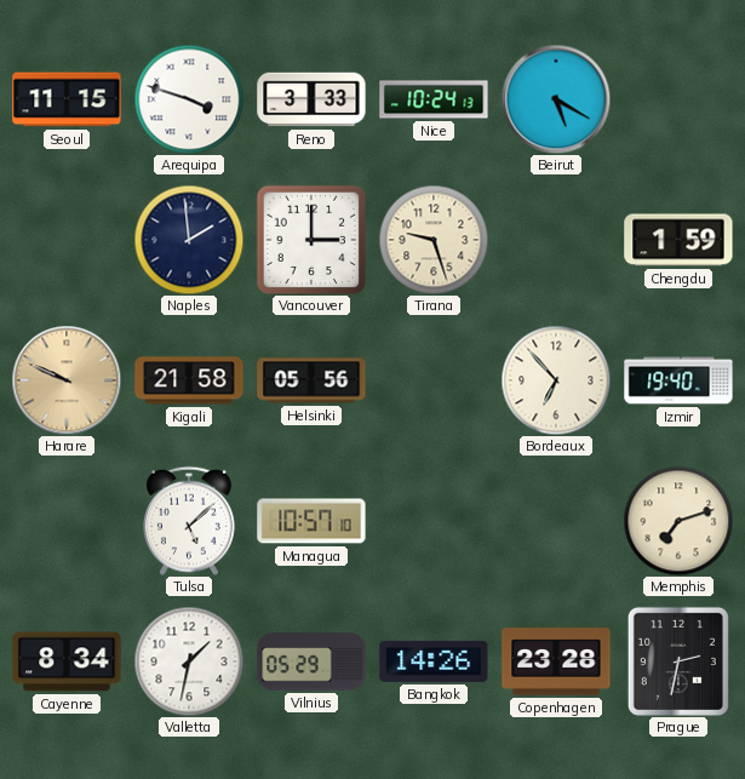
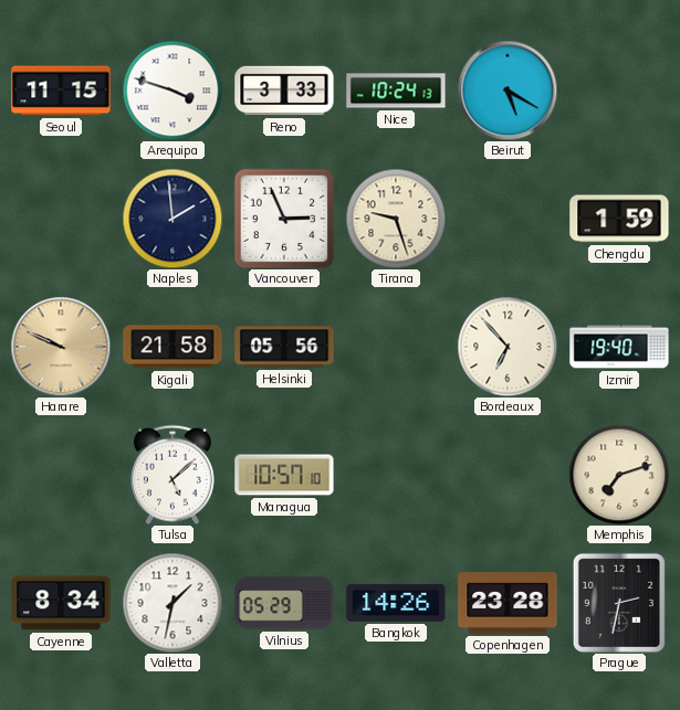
Vancouver: 3:00 -> 2:56
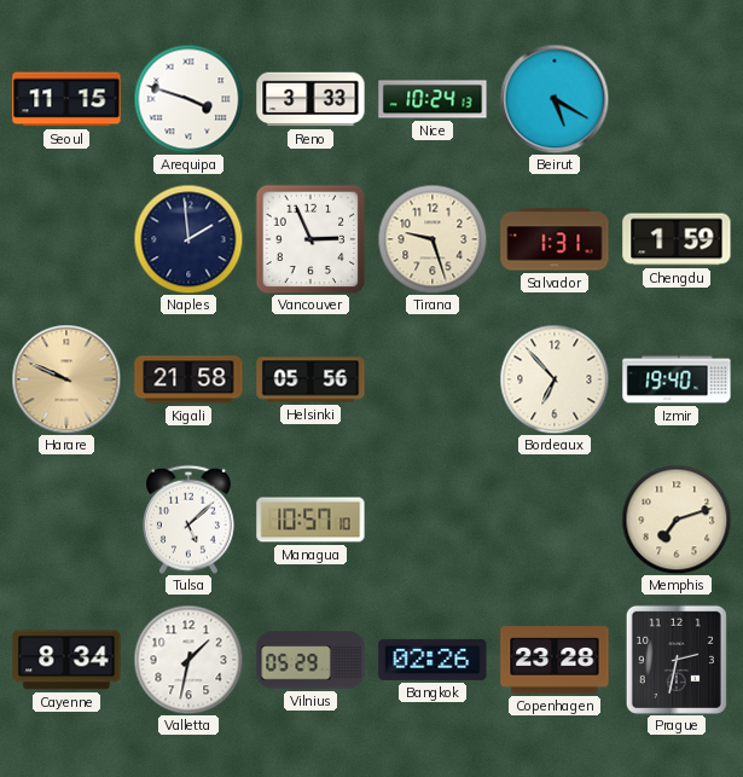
Salvador: none -> 1:31
Bangkok: 14:26 -> 02:26
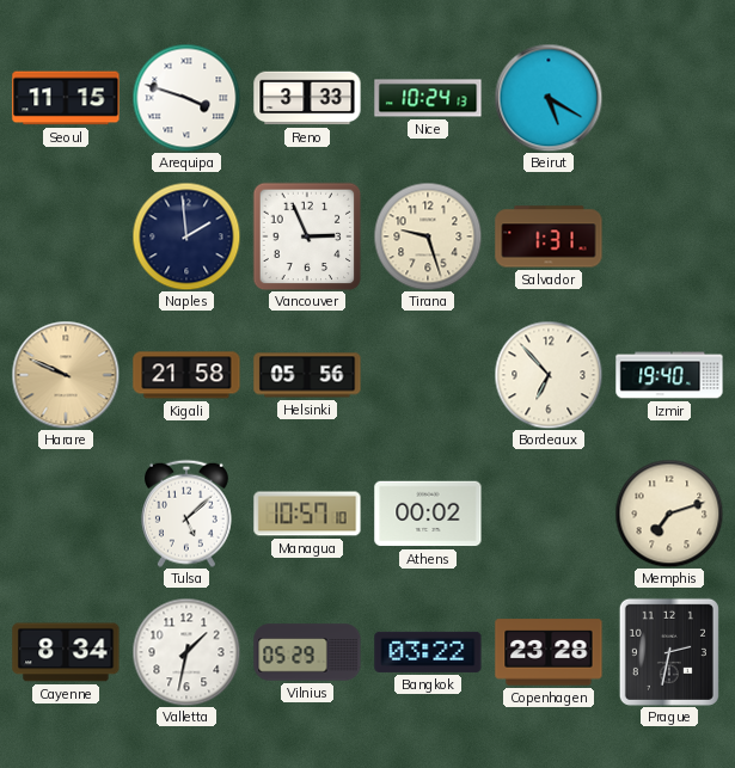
Chengdu: 1:59 -> none
Athens: none -> 00:02
Bangkok: 02:26 -> 03:22
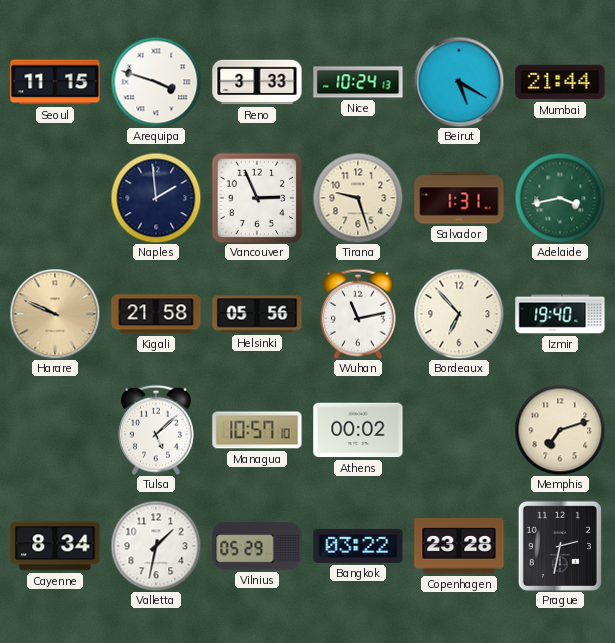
Mumbai: none -> 21:44
Adelaide: none -> 3:43
Wuhan: none -> 11:13
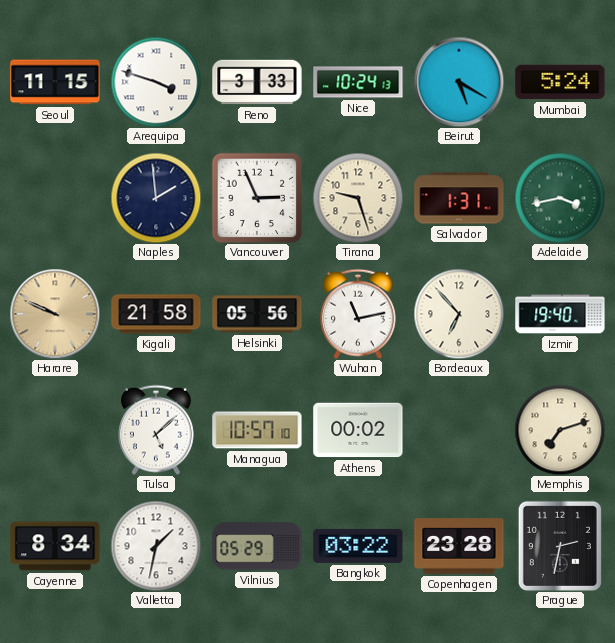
Mumbai: 21:44 -> 5:24
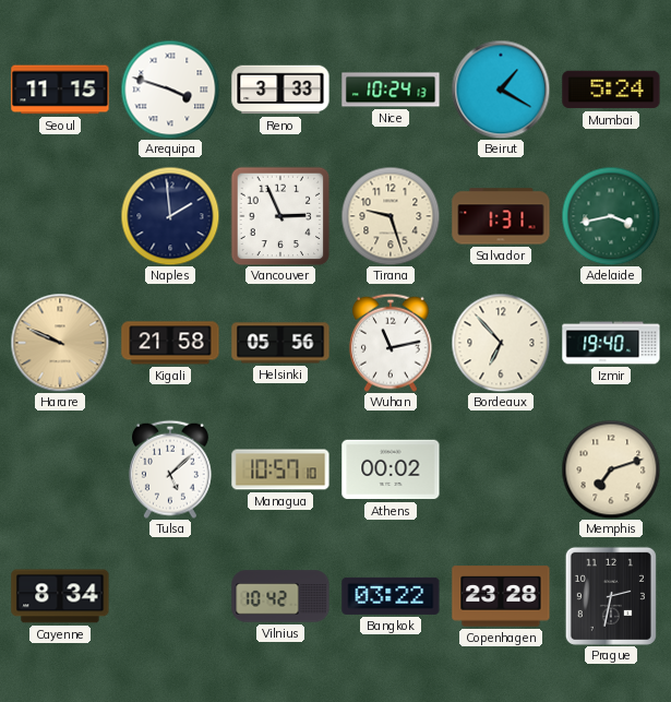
Beirut: 5:20 -> 1:20
Valletta: 1:32 -> none
Vilnius: 05:29 -> 10:42
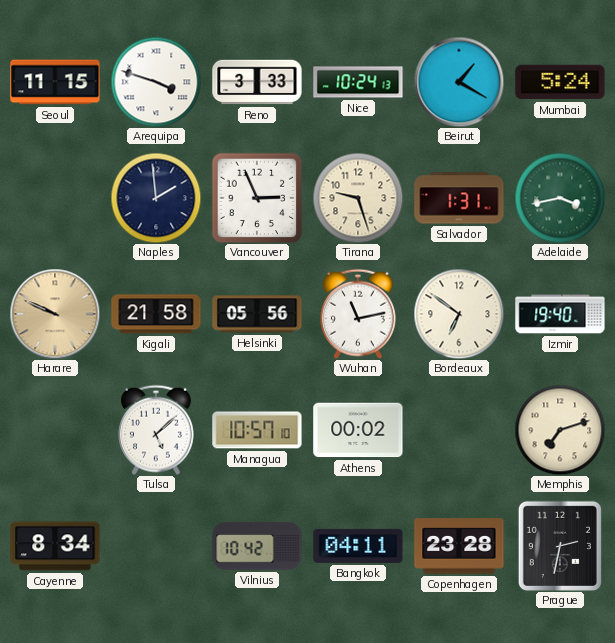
Bordeaux: 6:53 -> 6:51
Bangkok: 03:22 -> 04:11
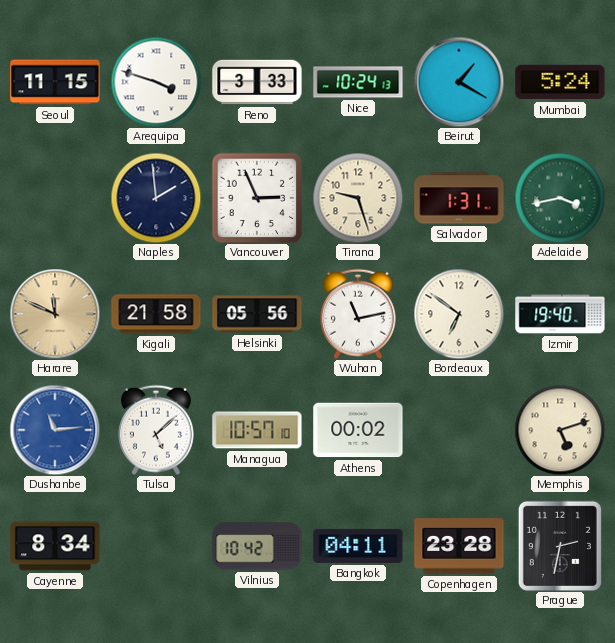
Harare: 9:49 -> 11:49
Dushanbe: none -> 11:14
Memphis: 7:12 -> 5:12
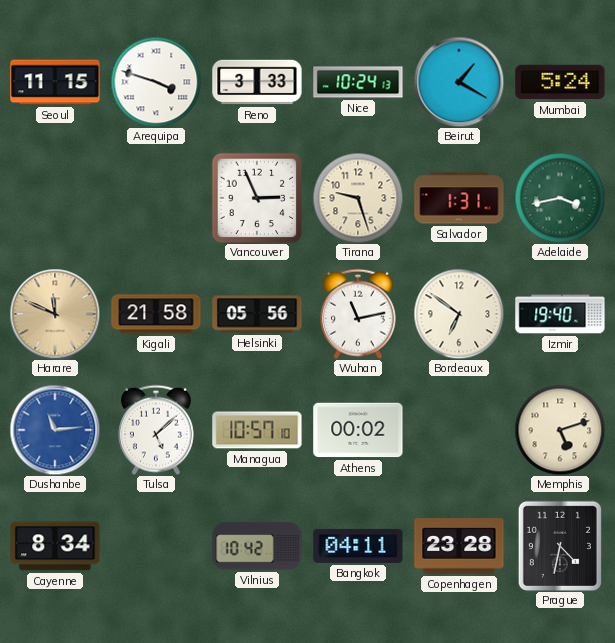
Naples: 1:59 -> none
Prague: 2:32 -> 4:32
